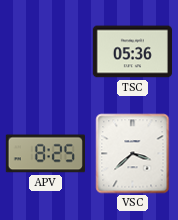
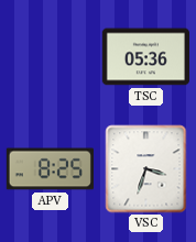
VSC: 3:38 -> 3:33
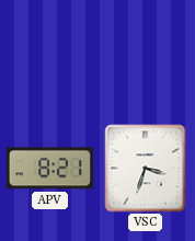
TSC: 05:36 -> none
APV: 8:25 -> 8:21
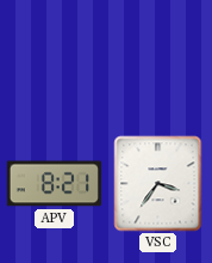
VSC: 3:33 -> 3:36
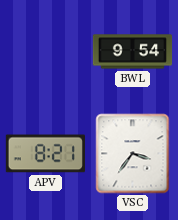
BWL: none -> 9:54
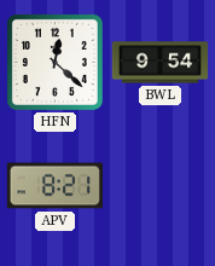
HFN: none -> 12:22
VSC: 3:36 -> none
